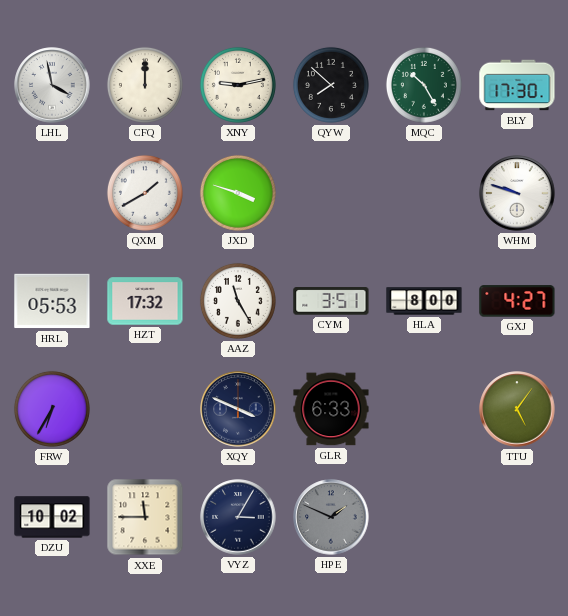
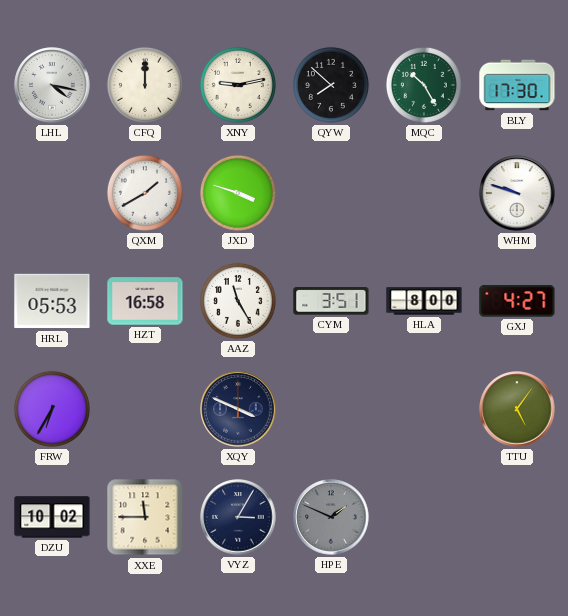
LHL: 3:58 -> 4:17
HZT: 17:32 -> 16:58
GLR: 6:33 -> none
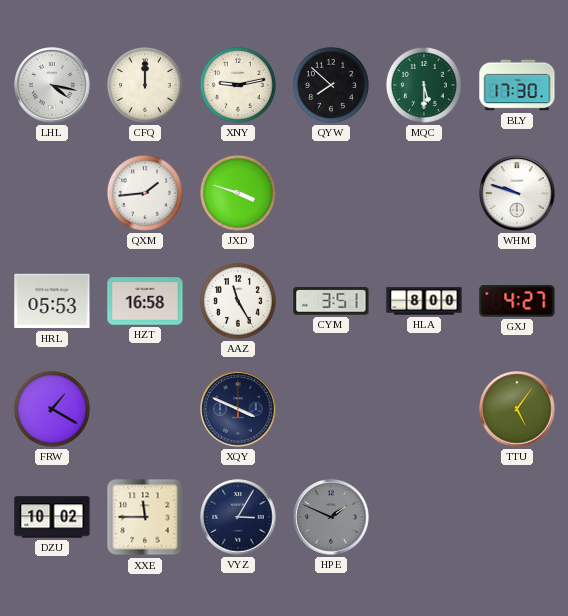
MQC: 10:25 -> 5:30
QXM: 1:40 -> 1:44
FRW: 6:35 -> 1:20
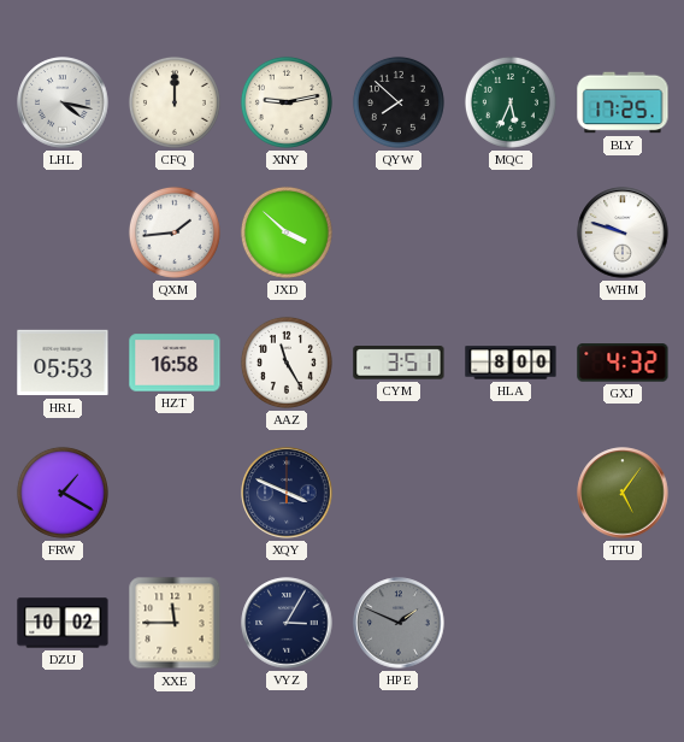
MQC: 5:30 -> 5:34
BLY: 17:30 -> 17:25
JXD: 3:48 -> 3:52
GXJ: 4:27 -> 4:32
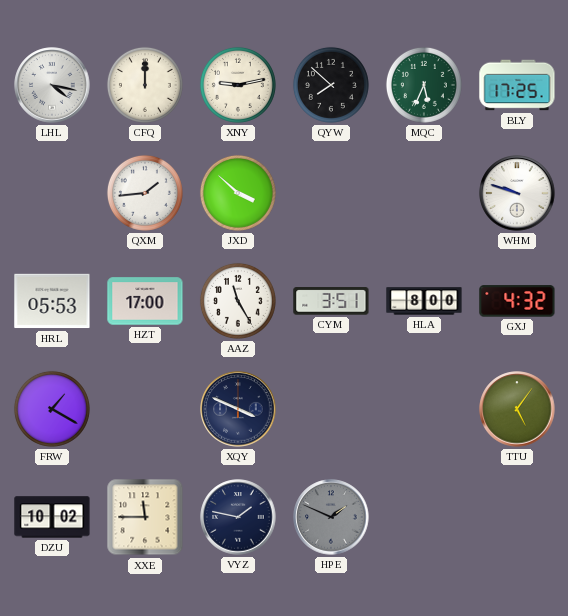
HZT: 16:58 -> 17:00
VYZ: 3:05 -> 1:47
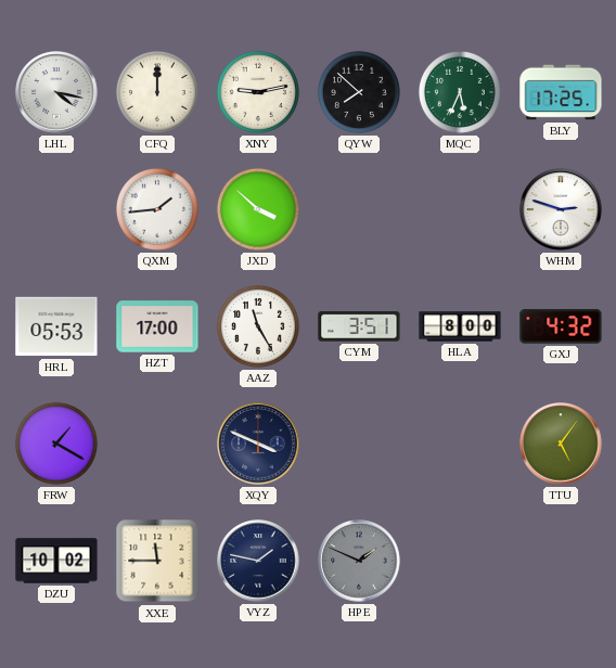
WHM: 9:48 -> 2:48
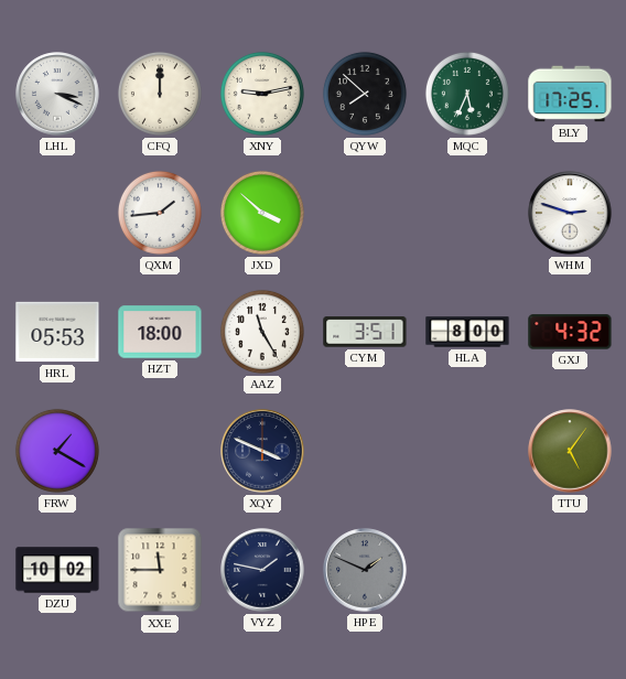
LHL: 4:17 -> 3:19
HZT: 17:00 -> 18:00
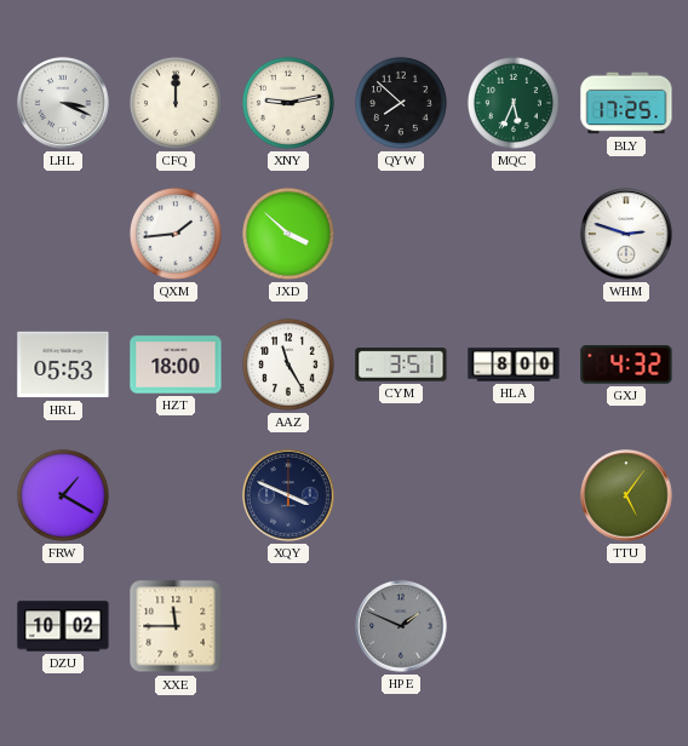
VYZ: 1:47 -> none
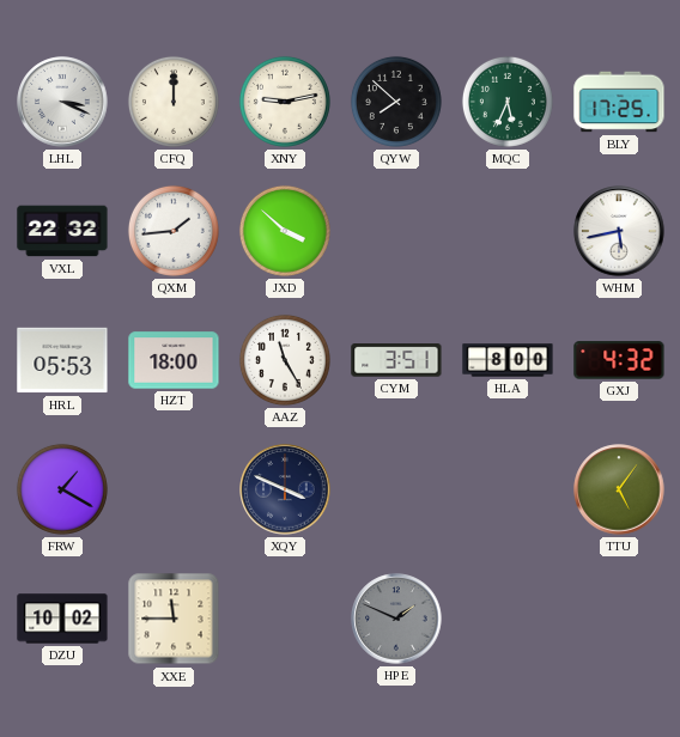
VXL: none -> 22:32
WHM: 2:48 -> 5:43
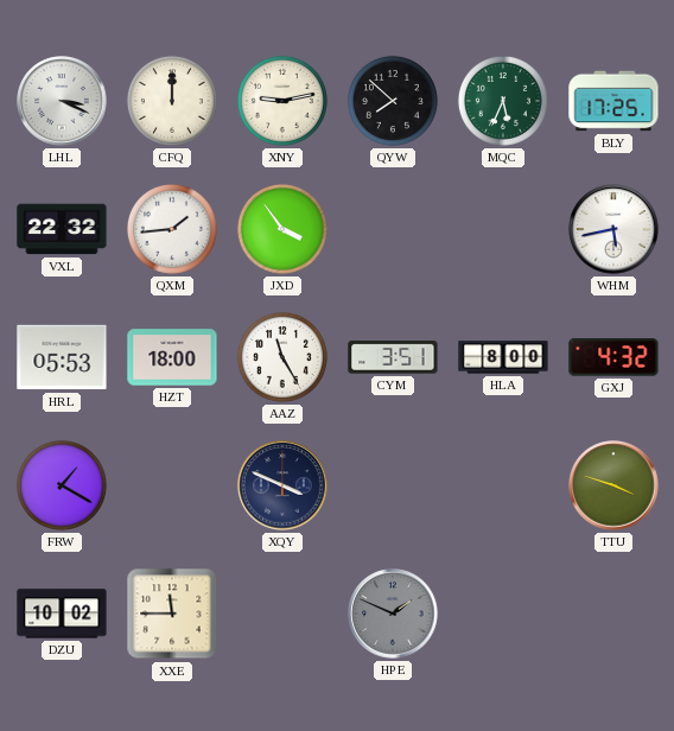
JXD: 3:52 -> 3:54
TTU: 5:06 -> 3:48
